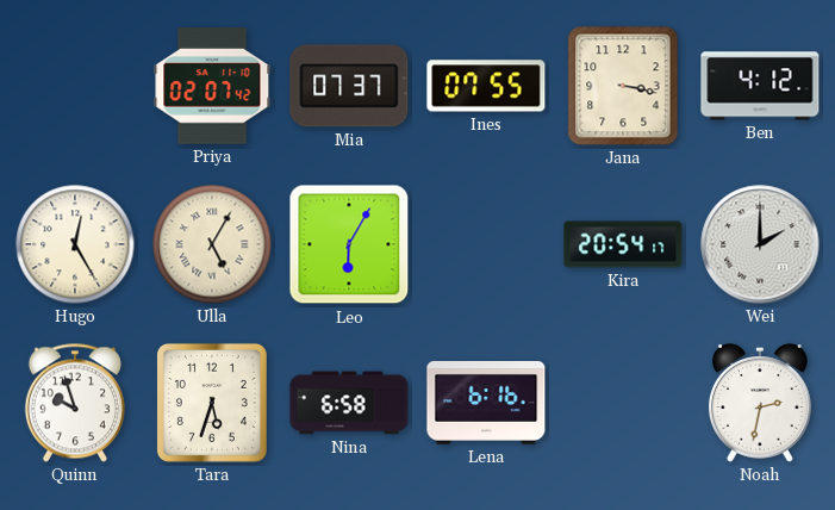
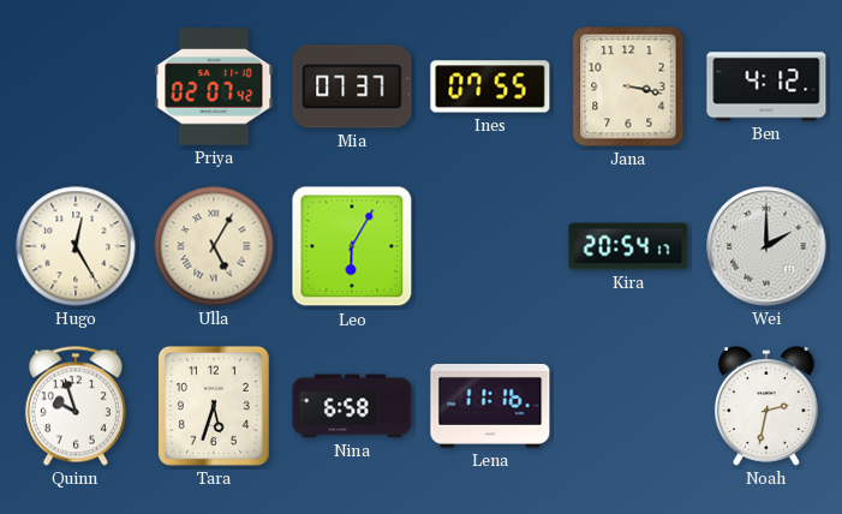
Lena: 6:16 -> 11:16
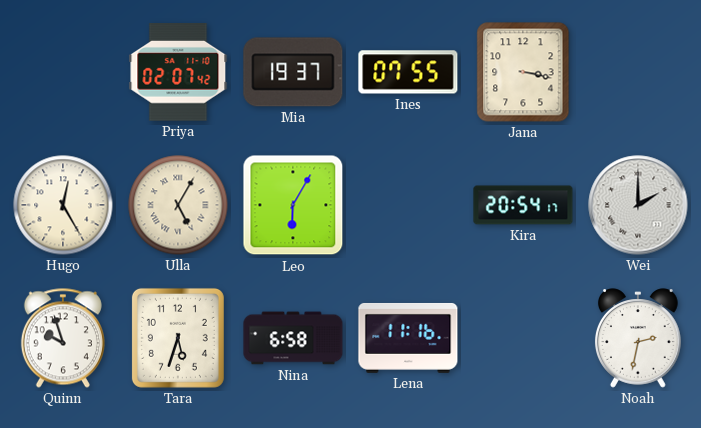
Mia: 07:37 -> 19:37
Ben: 4:12 -> none
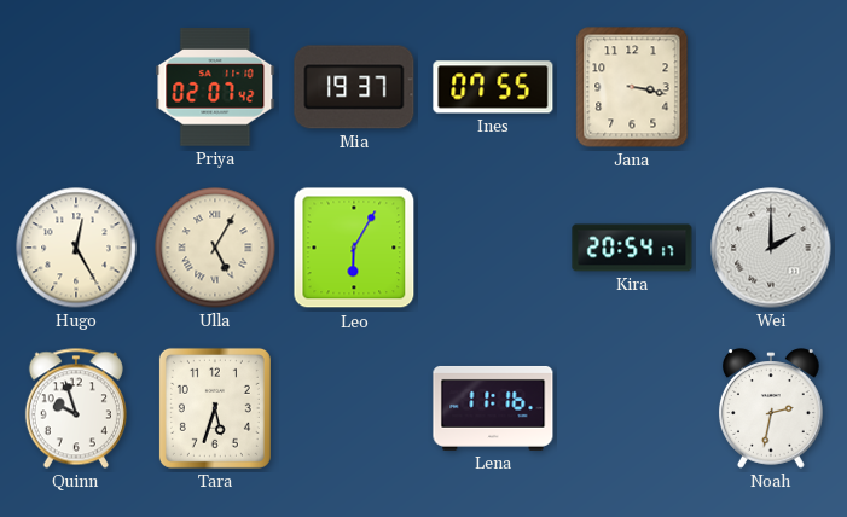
Nina: 6:58 -> none
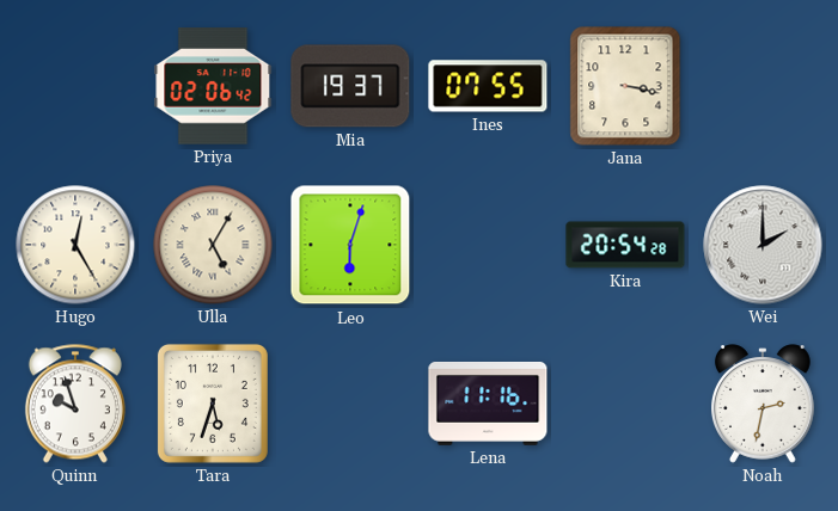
Priya: 02:07 -> 02:06
Leo: 6:05 -> 6:03
Kira: 20:54:17 -> 20:54:28
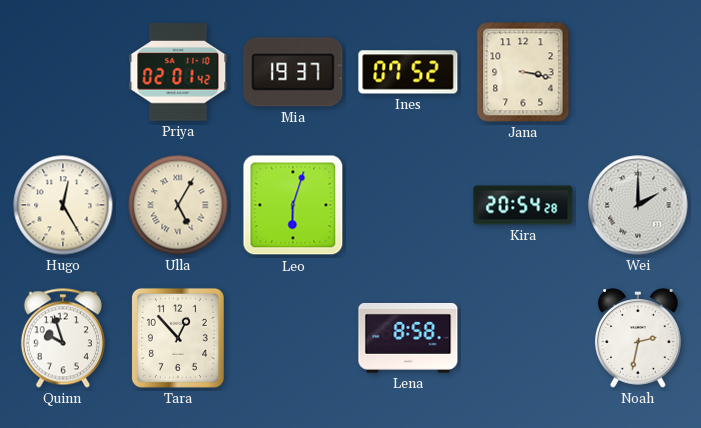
Priya: 02:06 -> 02:01
Ines: 07:55 -> 07:52
Tara: 5:33 -> 12:53
Lena: 11:16 -> 8:58
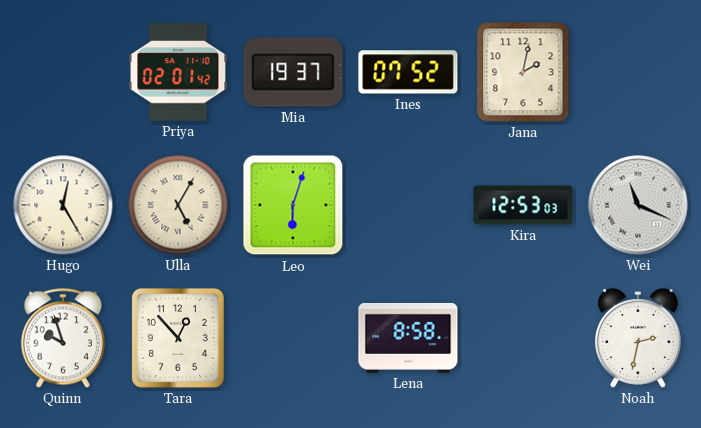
Jana: 3:17 -> 2:02
Kira: 20:54 -> 12:53
Wei: 2:00 -> 11:19
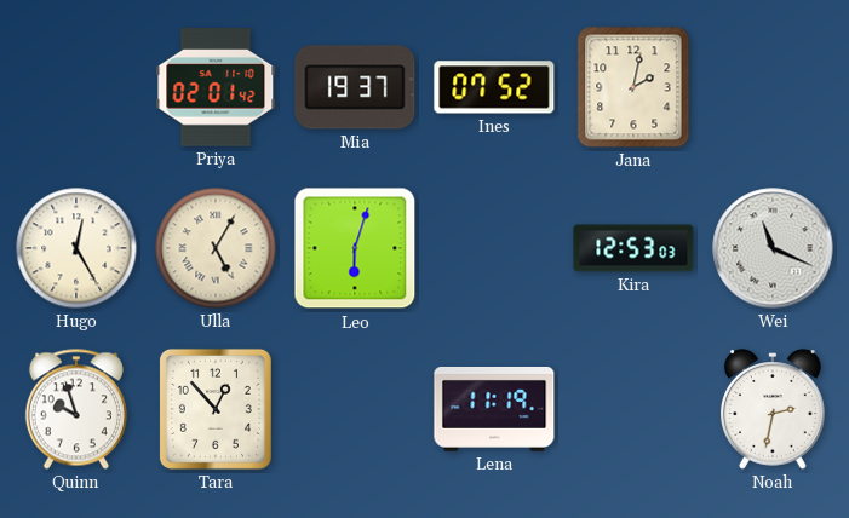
Lena: 8:58 -> 11:19
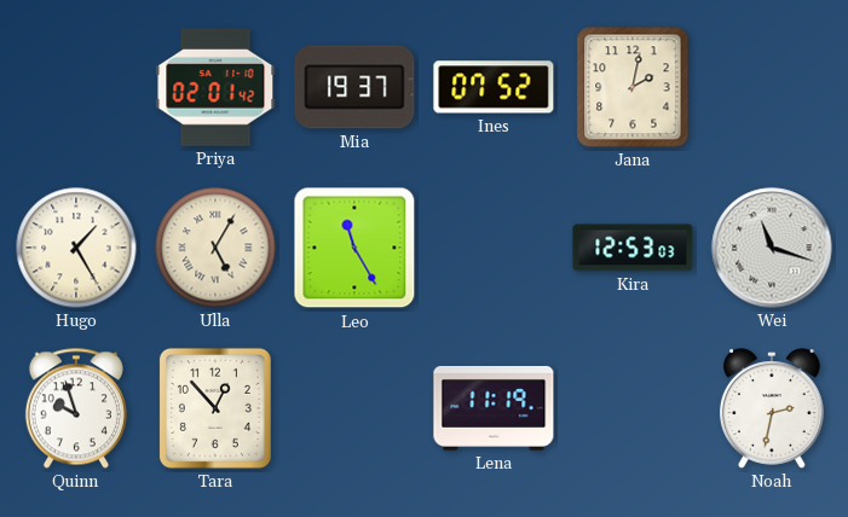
Hugo: 12:25 -> 1:25
Leo: 6:03 -> 11:25
Wei: 11:19 -> 11:18
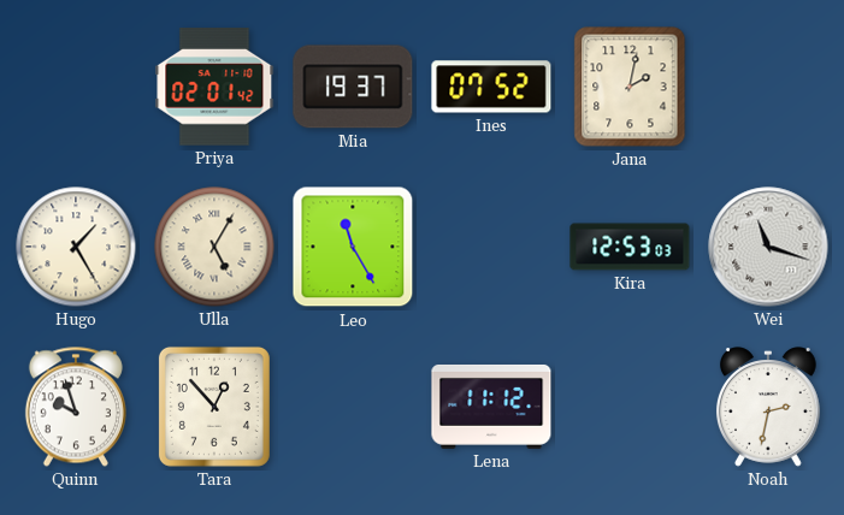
Lena: 11:19 -> 11:12
